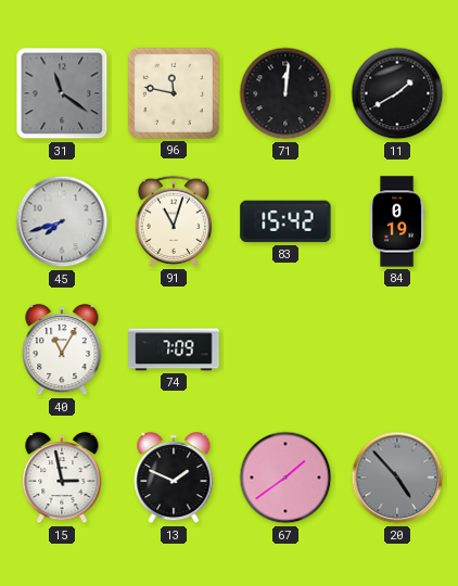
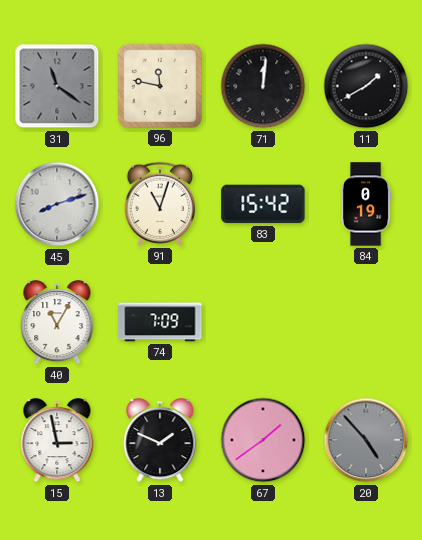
45: 7:42 -> 8:12
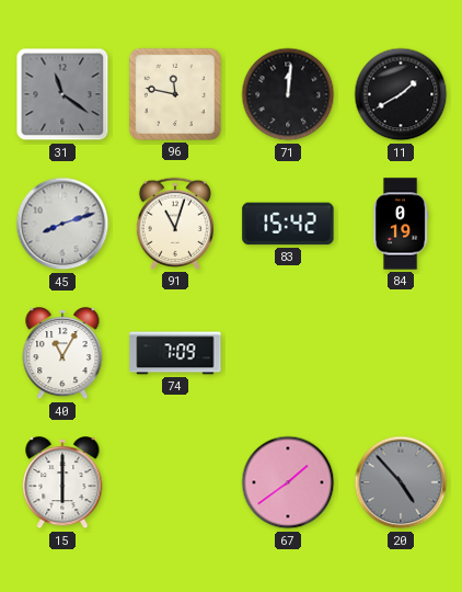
15: 2:58 -> 6:00
13: 1:49 -> none
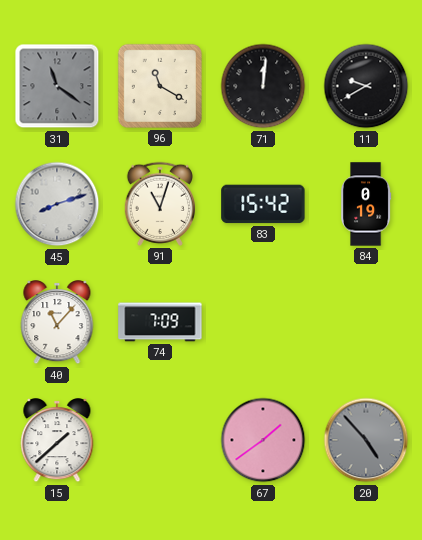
96: 11:47 -> 11:20
11: 1:40 -> 9:40
40: 11:05 -> 11:07
15: 6:00 -> 1:38
